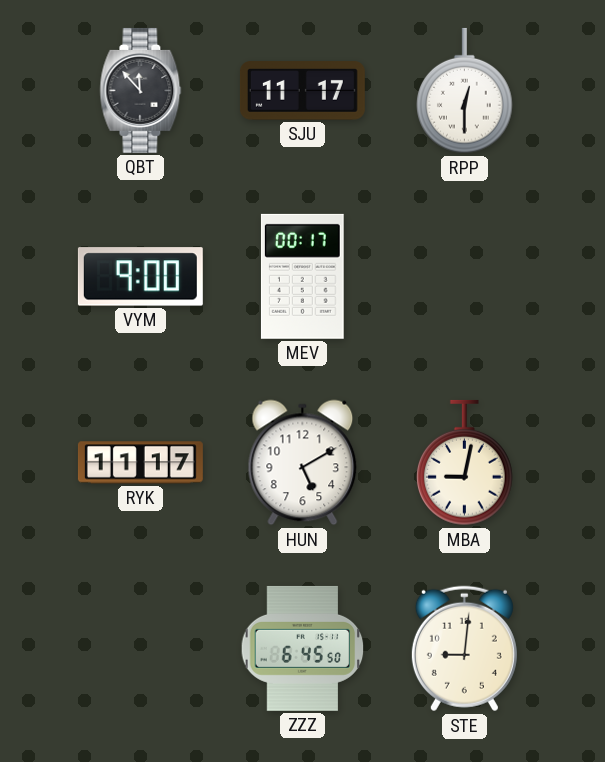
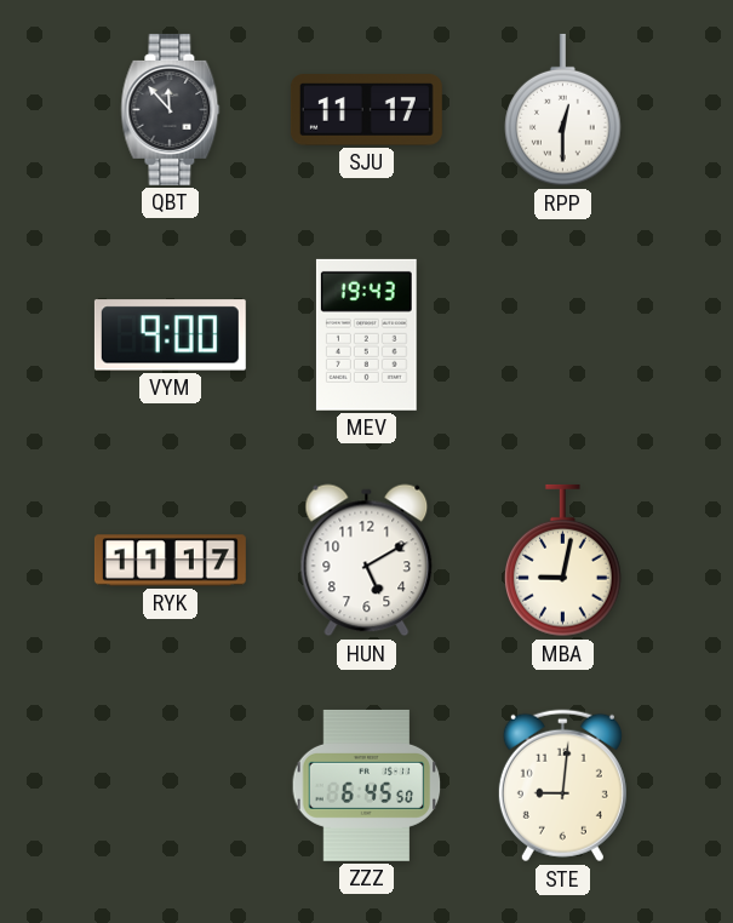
MEV: 00:17 -> 19:43
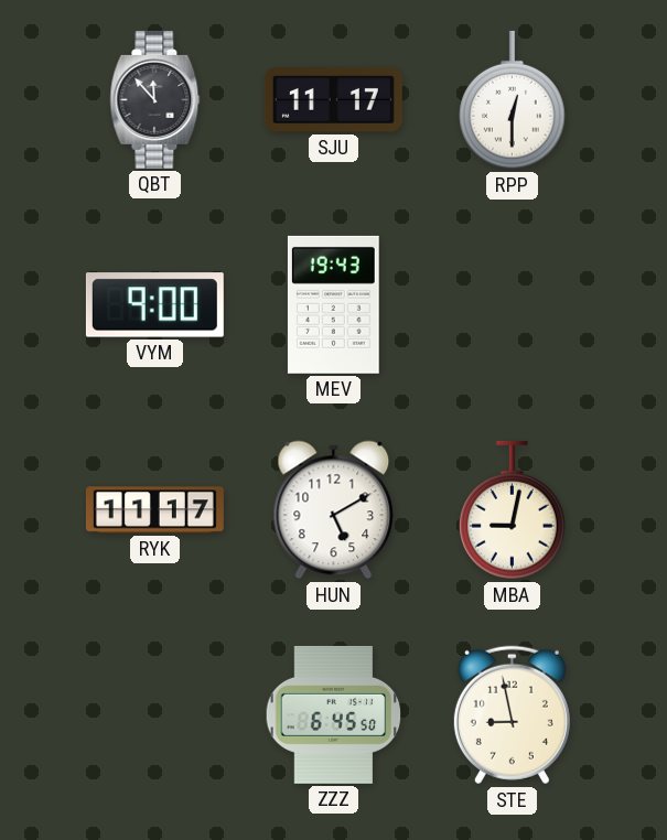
STE: 9:01 -> 8:58
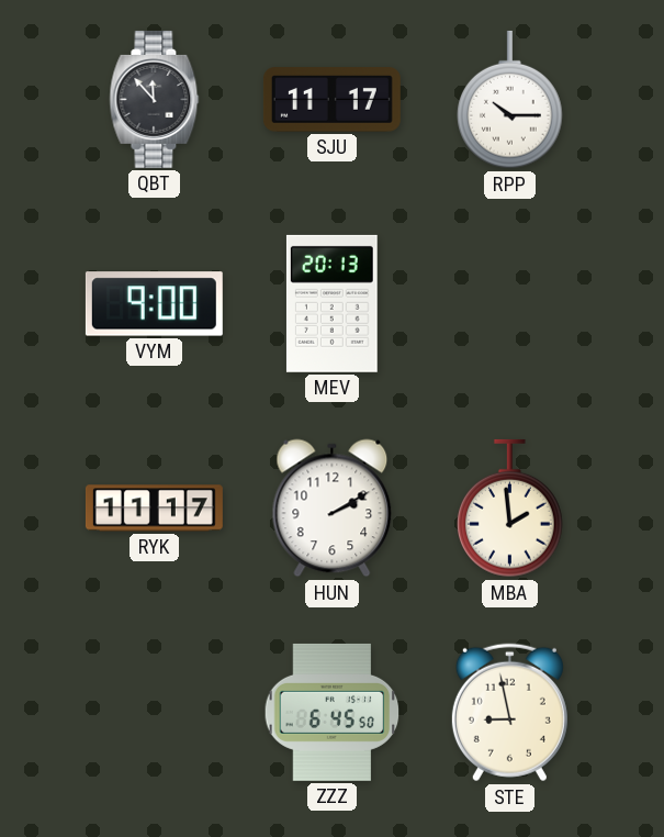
RPP: 12:30 -> 10:15
MEV: 19:43 -> 20:13
HUN: 5:10 -> 2:10
MBA: 9:02 -> 1:59
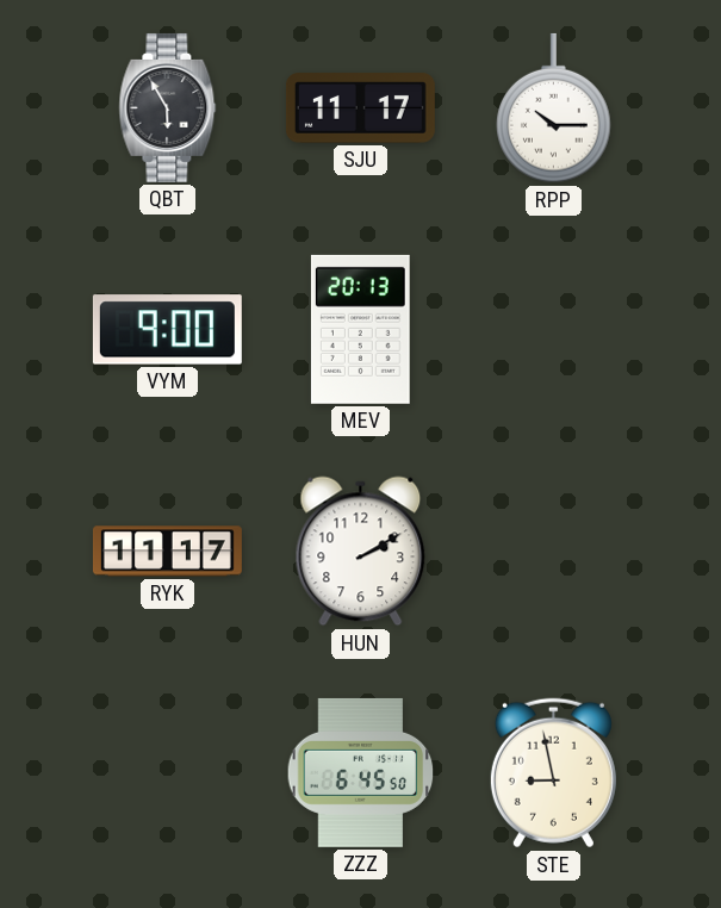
QBT: 11:53 -> 5:55
MBA: 1:59 -> none
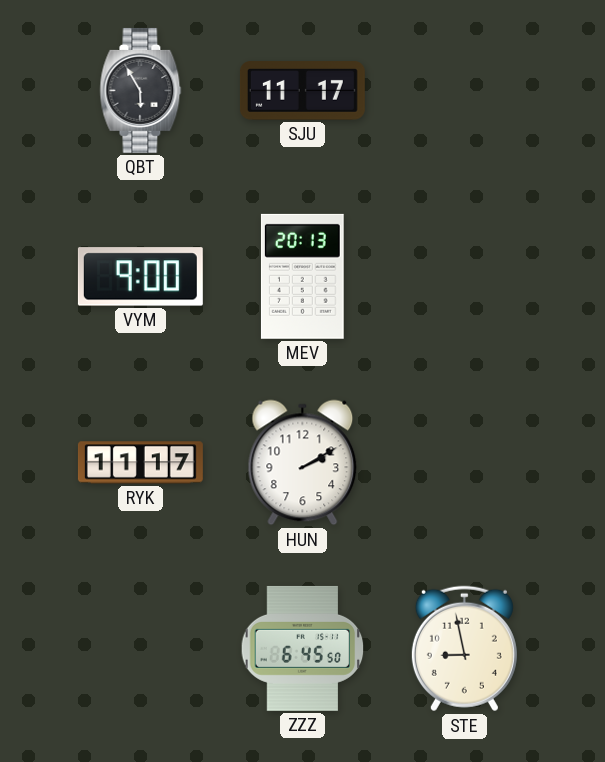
RPP: 10:15 -> none
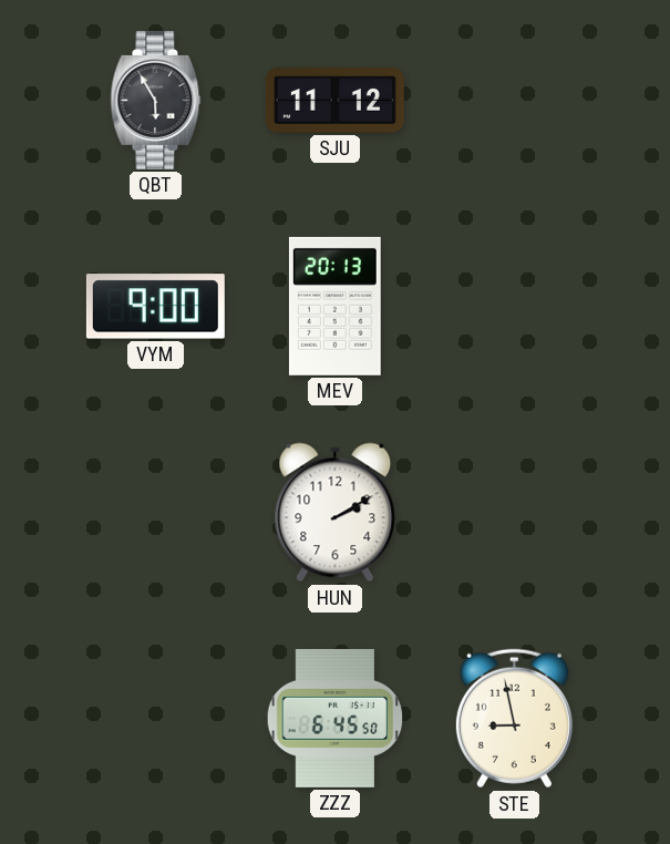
SJU: 11:17 -> 11:12
RYK: 11:17 -> none
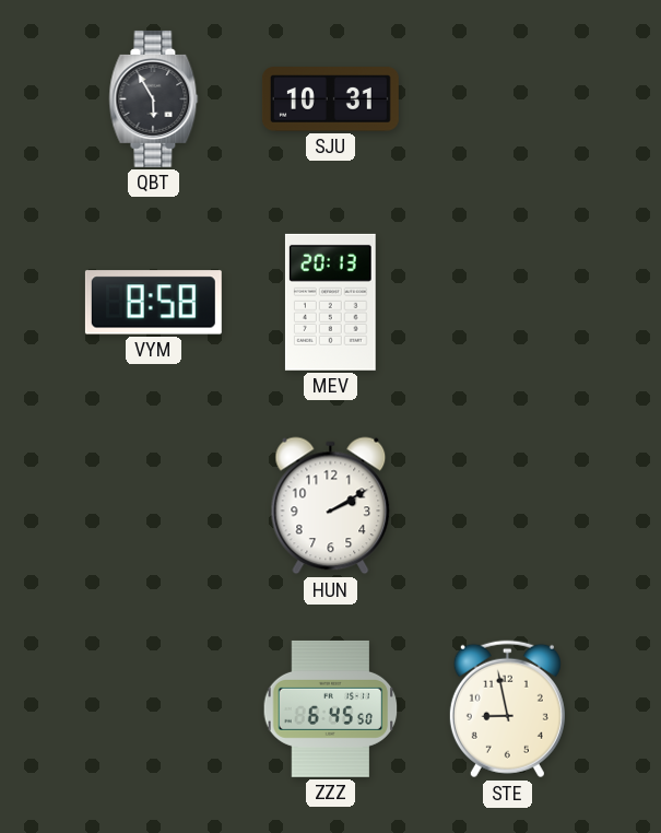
SJU: 11:12 -> 10:31
VYM: 9:00 -> 8:58
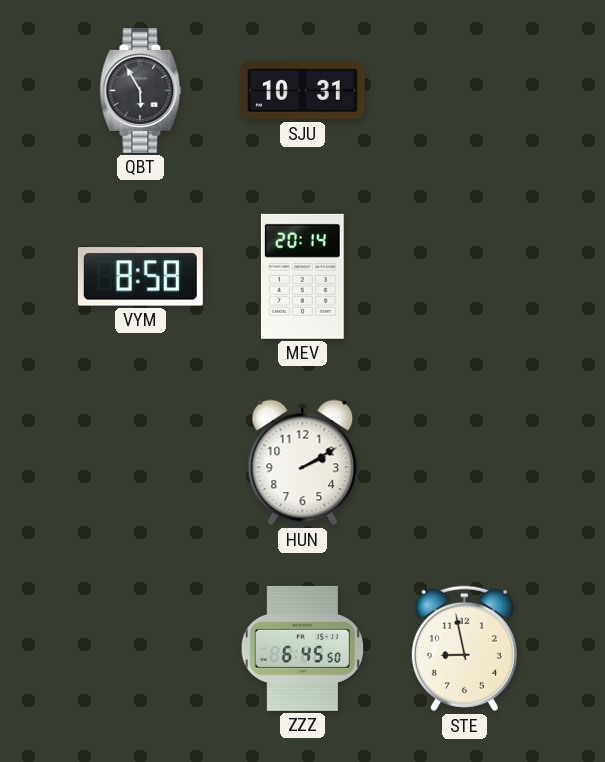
MEV: 20:13 -> 20:14
